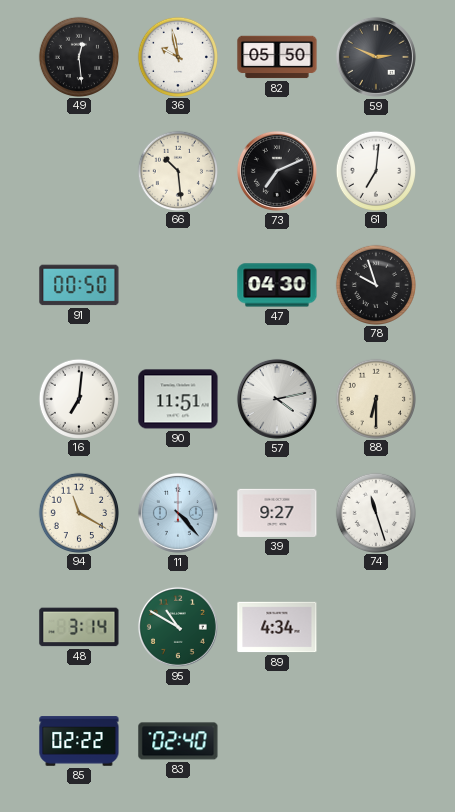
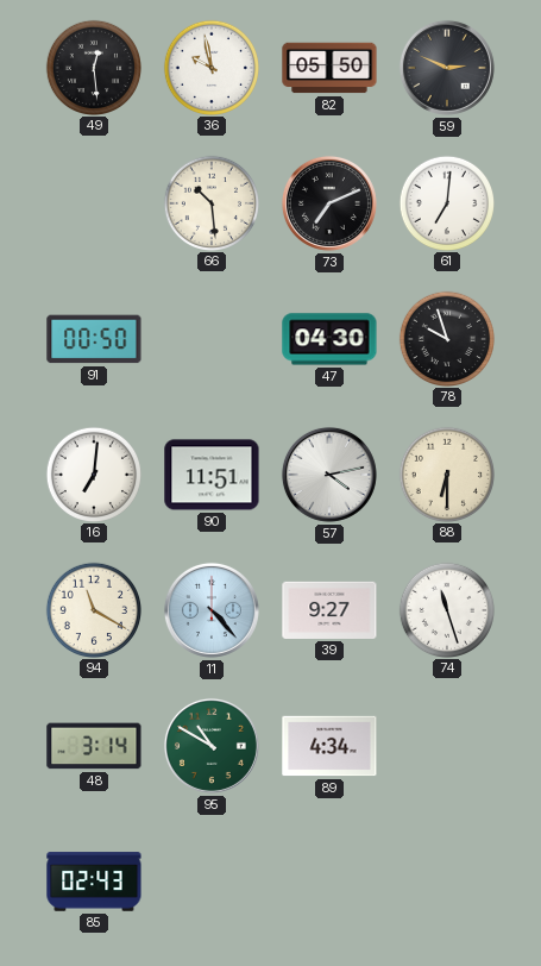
85: 02:22 -> 02:43
83: 02:40 -> none
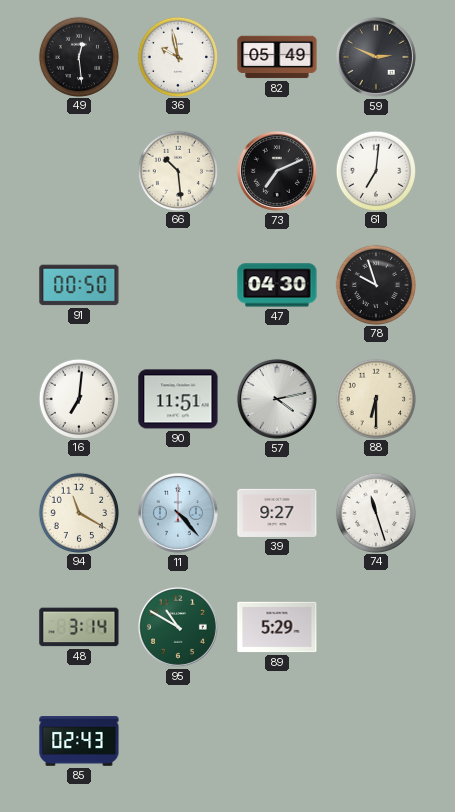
82: 05:50 -> 05:49
89: 4:34 -> 5:29
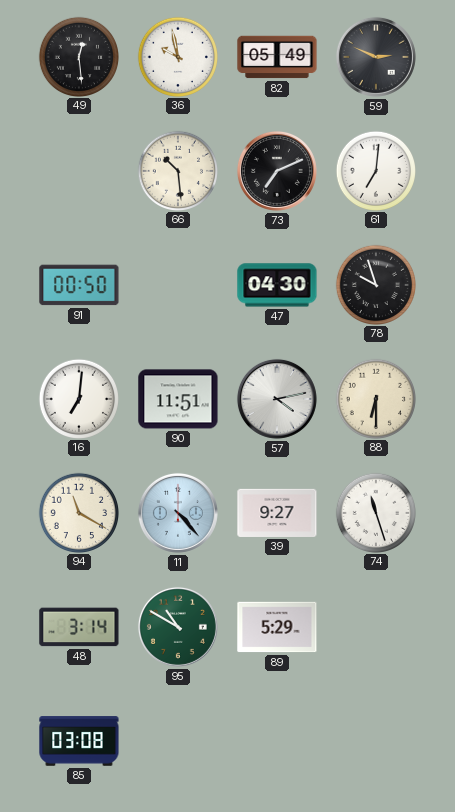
85: 02:43 -> 03:08
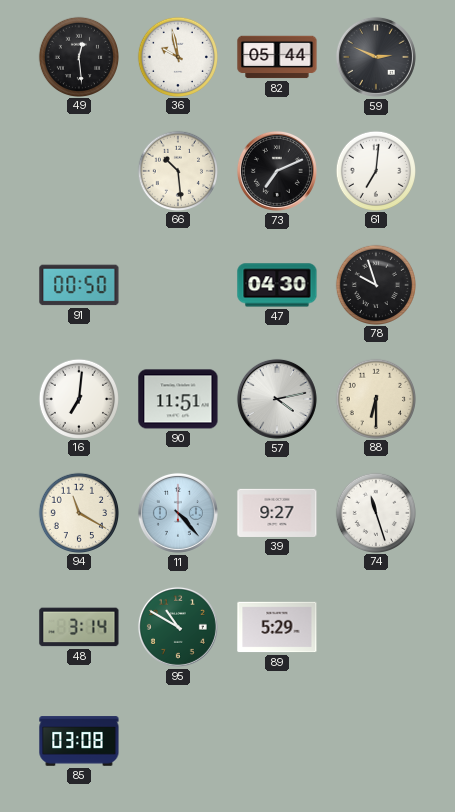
82: 05:49 -> 05:44
